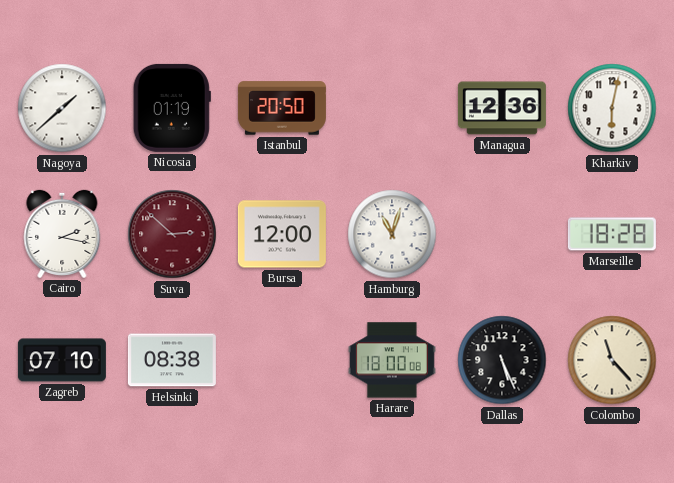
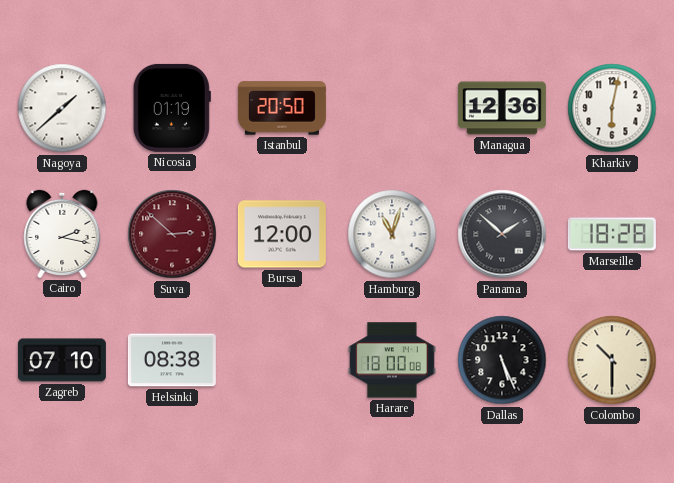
Panama: none -> 1:52
Colombo: 11:23 -> 10:30
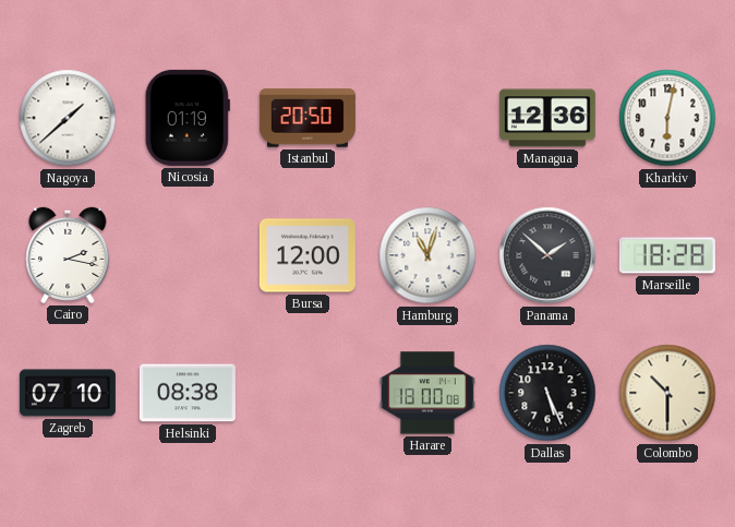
Suva: 2:52 -> none
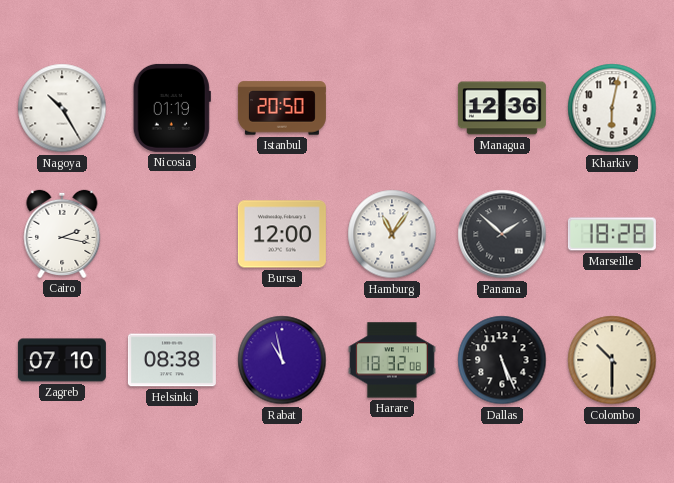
Nagoya: 1:38 -> 10:25
Hamburg: 11:03 -> 11:06
Rabat: none -> 10:58
Harare: 18:00 -> 18:32
